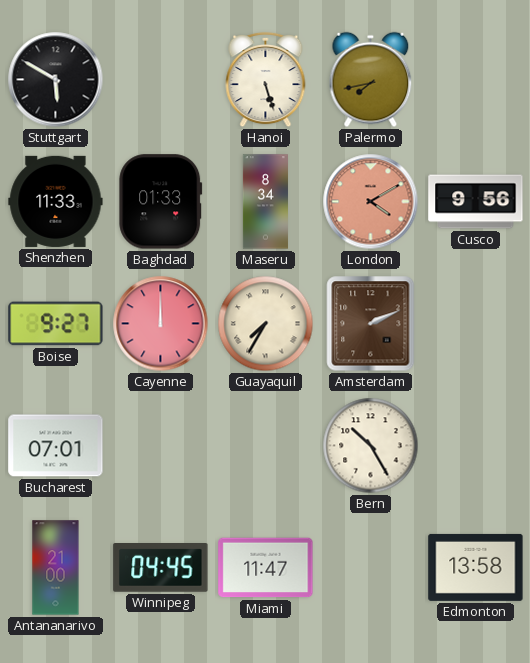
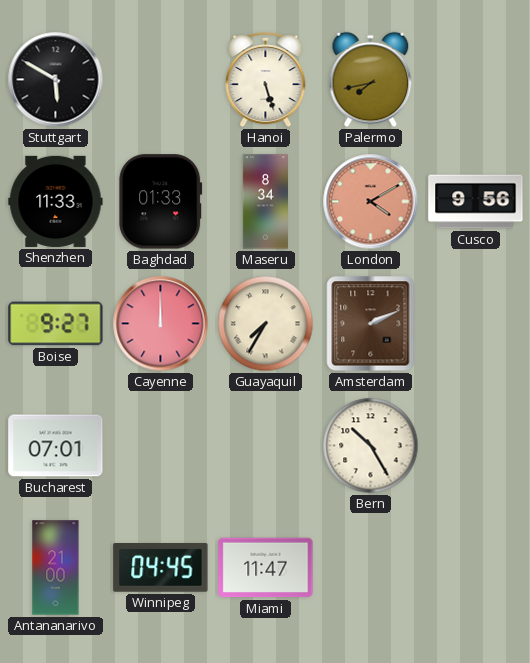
Edmonton: 13:58 -> none
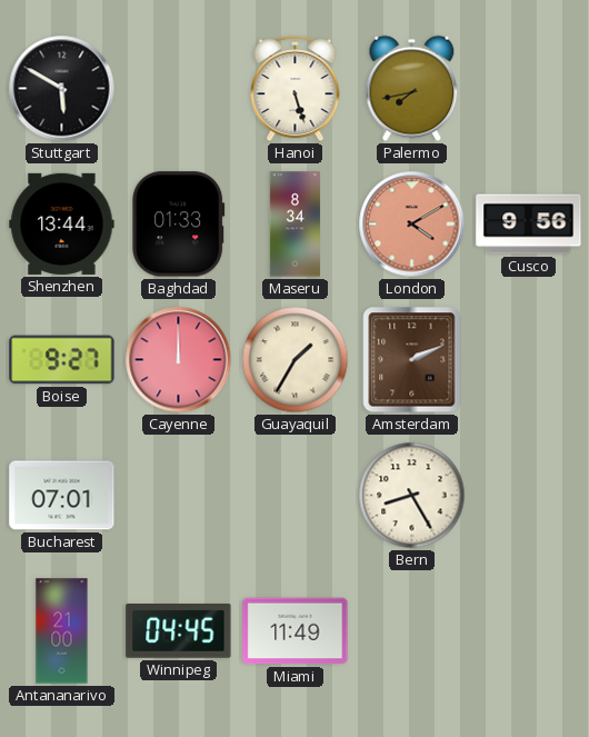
Shenzhen: 11:33 -> 13:44
Guayaquil: 7:35 -> 1:35
Bern: 10:25 -> 8:25
Miami: 11:47 -> 11:49
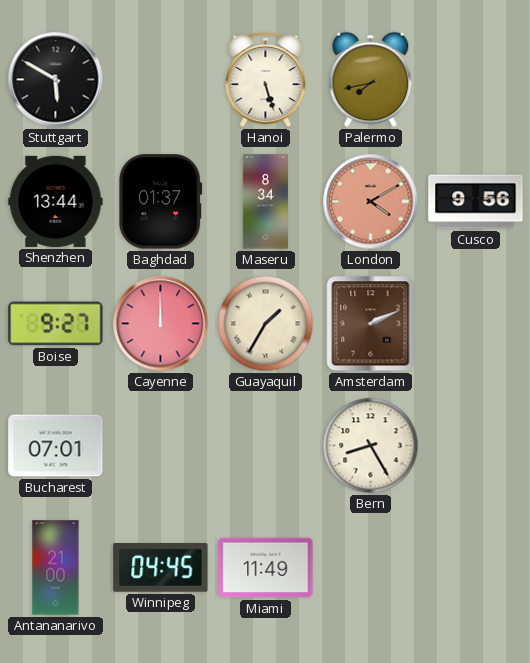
Baghdad: 01:33 -> 01:37
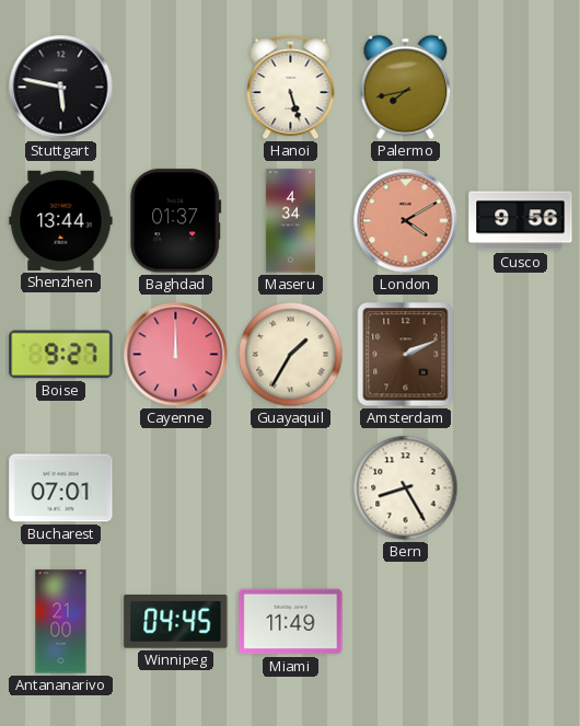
Stuttgart: 5:50 -> 5:47
Maseru: 8:34 -> 4:34
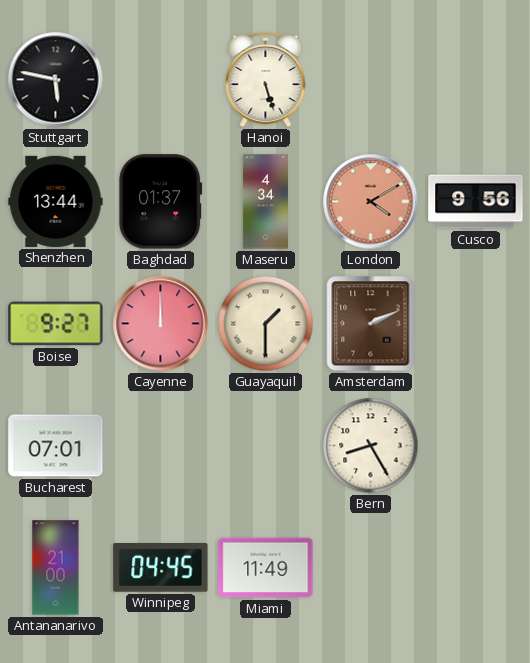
Palermo: 7:43 -> none
Guayaquil: 1:35 -> 1:30
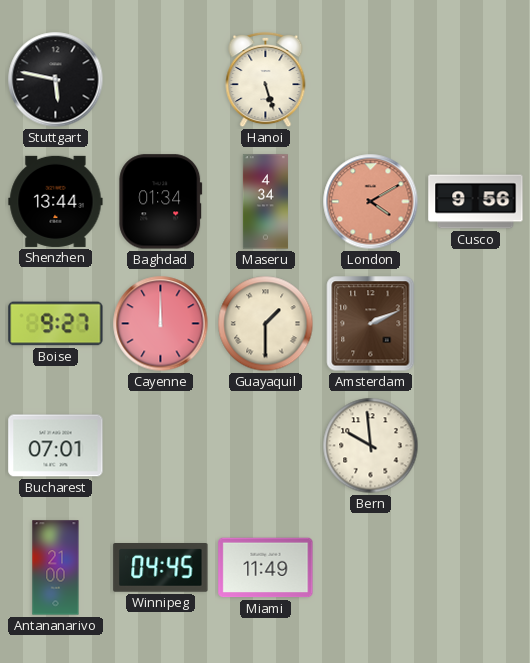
Baghdad: 01:37 -> 01:34
Bern: 8:25 -> 9:59
